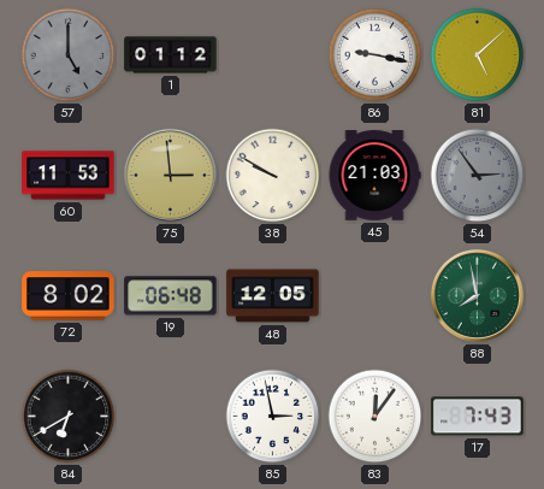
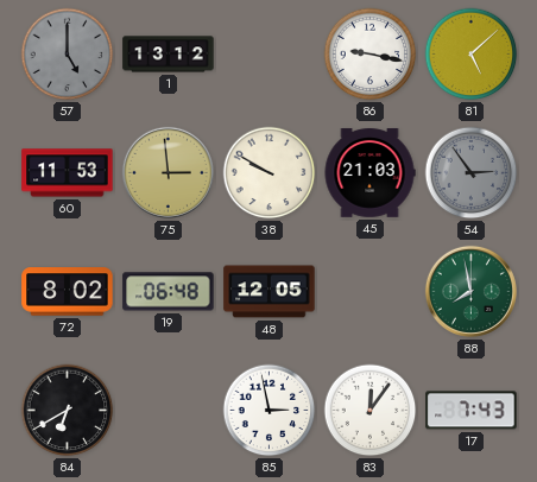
1: 01:12 -> 13:12
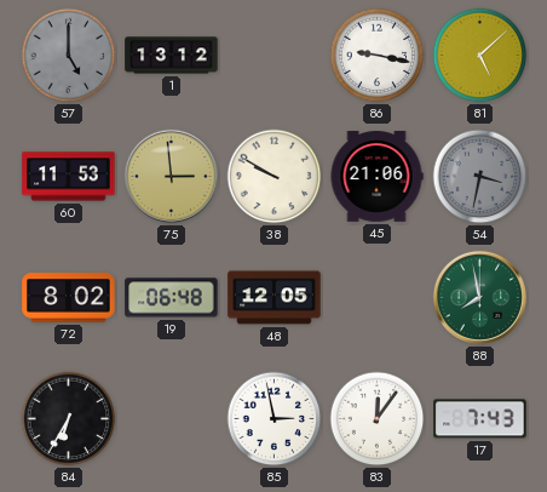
45: 21:03 -> 21:06
54: 2:54 -> 3:32
84: 6:40 -> 6:35
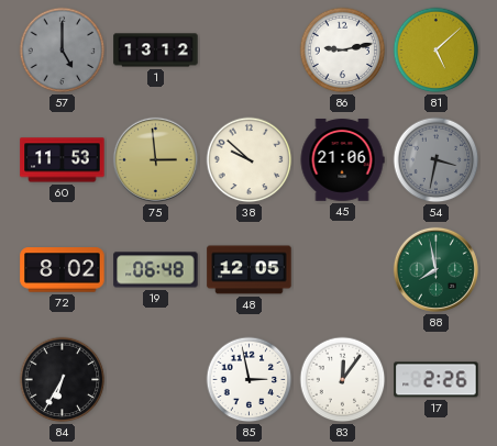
86: 9:17 -> 9:13
38: 9:50 -> 9:52
17: 7:43 -> 2:26
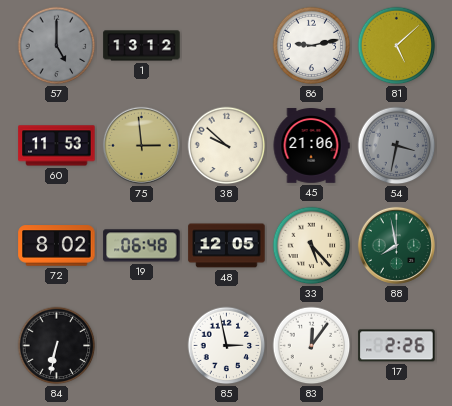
33: none -> 5:23
84: 6:35 -> 6:32
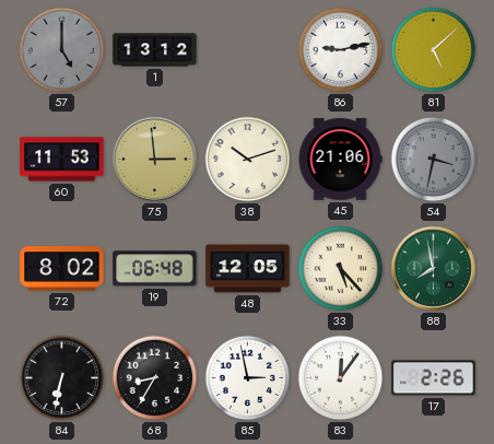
38: 9:52 -> 10:12
68: none -> 8:35
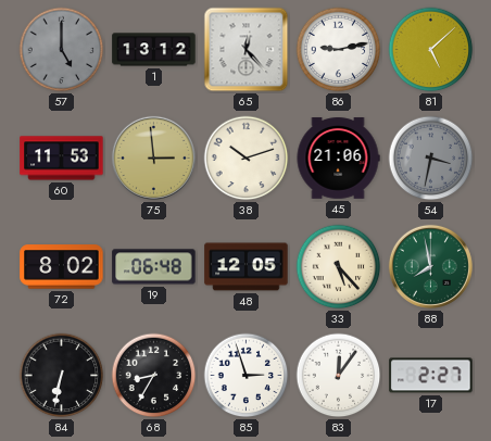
65: none -> 12:23
85: 2:58 -> 2:57
17: 2:26 -> 2:27
